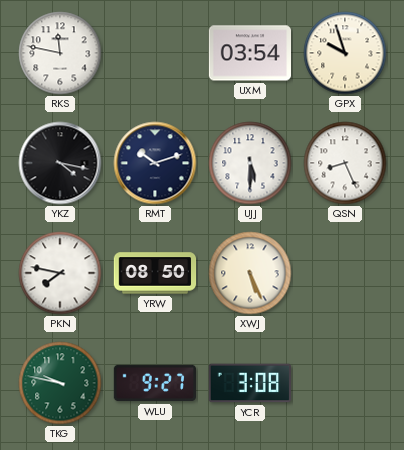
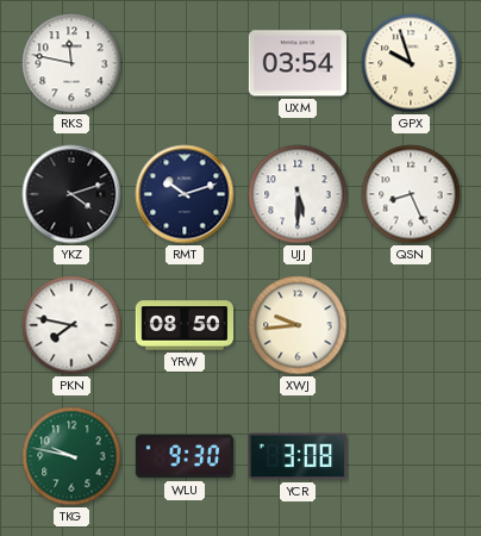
YKZ: 4:17 -> 4:12
XWJ: 5:26 -> 9:44
WLU: 9:27 -> 9:30
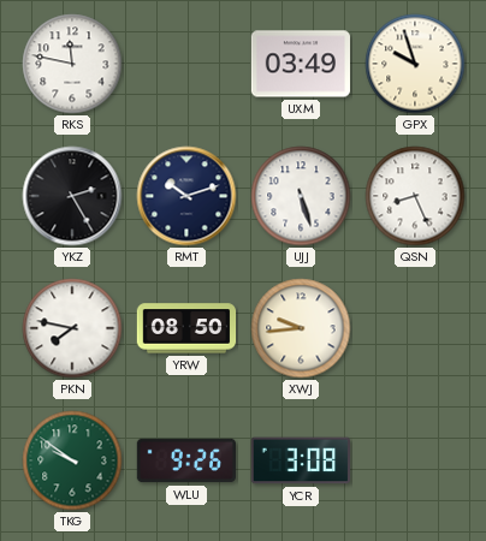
UXM: 03:54 -> 03:49
YKZ: 4:12 -> 2:25
UJJ: 5:30 -> 5:27
TKG: 9:47 -> 9:51
WLU: 9:30 -> 9:26
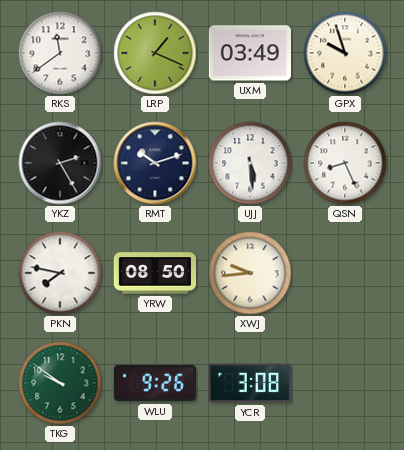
RKS: 11:47 -> 11:39
LRP: none -> 1:19
UJJ: 5:27 -> 5:29
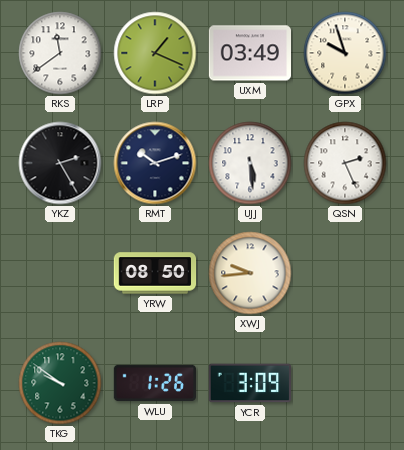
QSN: 8:26 -> 2:26
PKN: 7:47 -> none
WLU: 9:26 -> 1:26
YCR: 3:08 -> 3:09
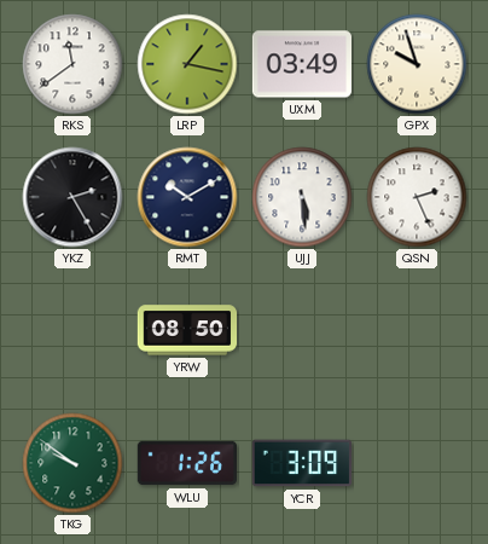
LRP: 1:19 -> 1:17
RMT: 10:12 -> 10:10
XWJ: 9:44 -> none
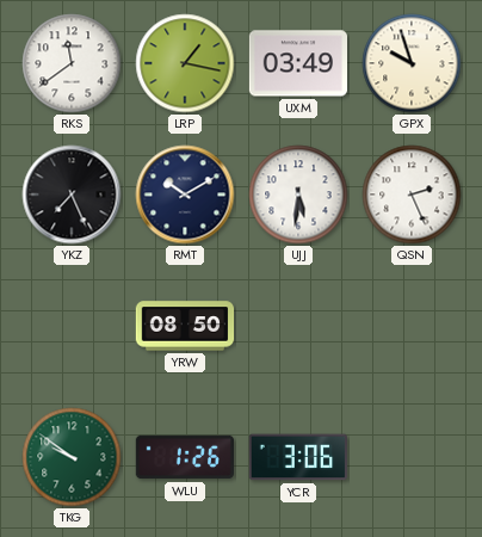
YKZ: 2:25 -> 7:26
UJJ: 5:29 -> 5:31
YCR: 3:09 -> 3:06
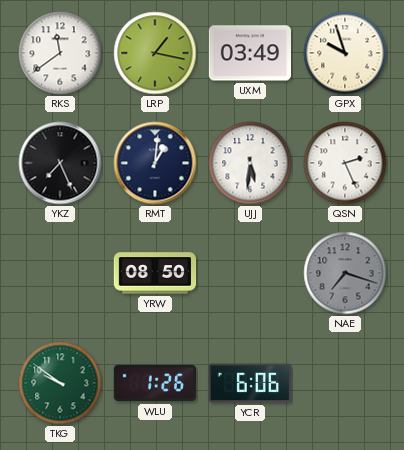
RMT: 10:10 -> 1:01
NAE: none -> 7:18
YCR: 3:06 -> 6:06
